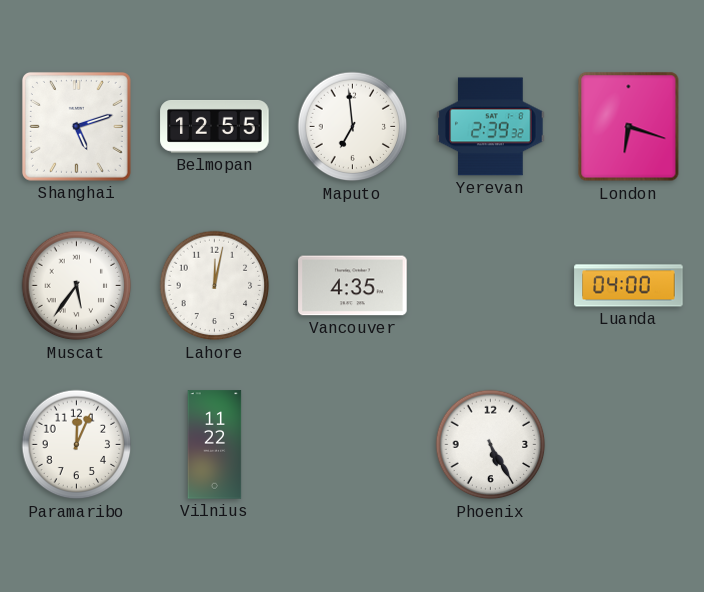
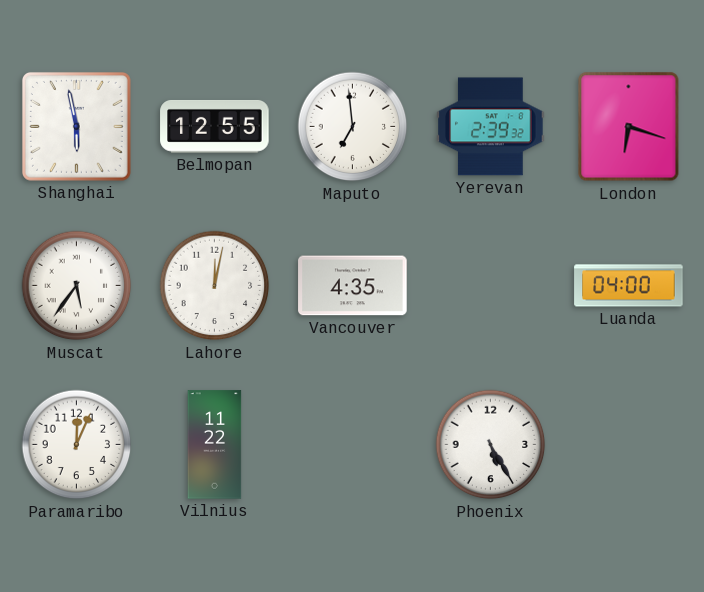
Shanghai: 5:12 -> 5:58
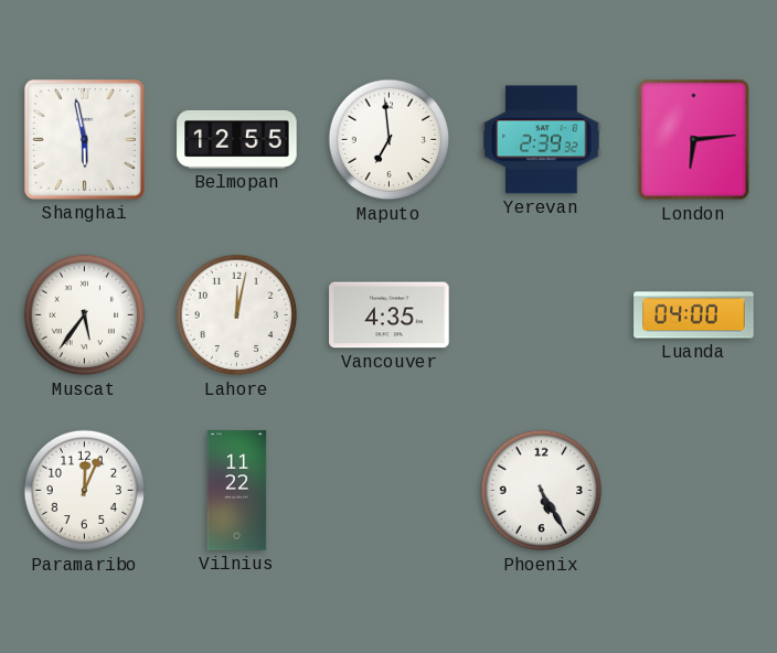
London: 6:18 -> 6:14
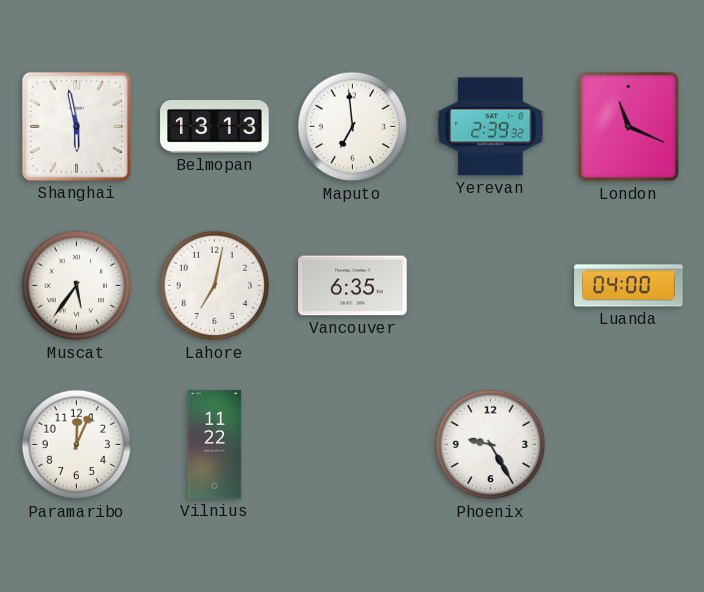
Belmopan: 12:55 -> 13:13
London: 6:14 -> 11:19
Lahore: 12:02 -> 7:02
Vancouver: 4:35 -> 6:35
Phoenix: 5:25 -> 9:25
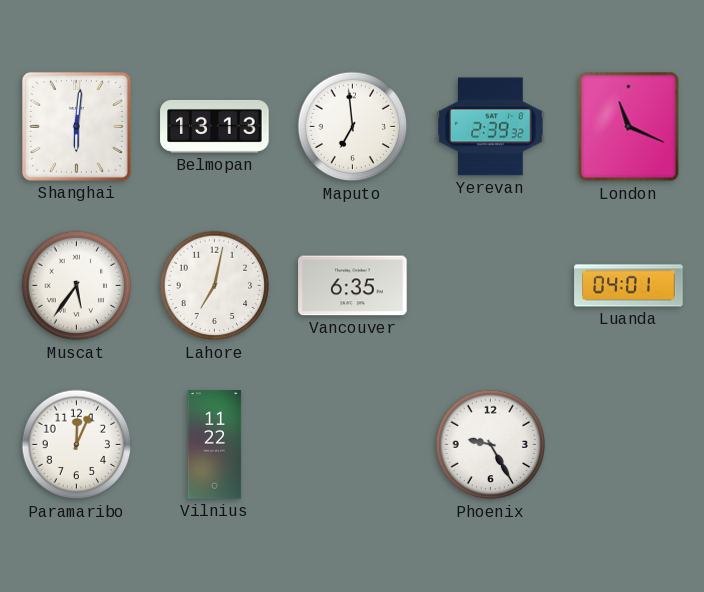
Shanghai: 5:58 -> 6:01
Luanda: 04:00 -> 04:01
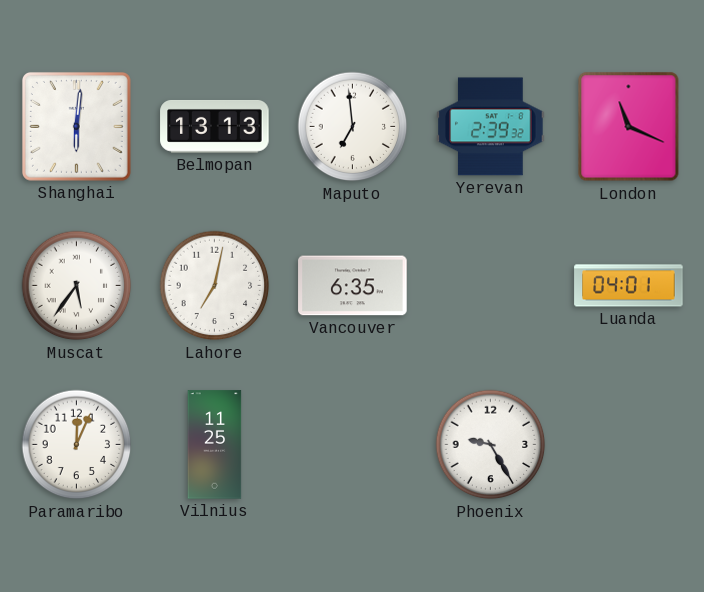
Vilnius: 11:22 -> 11:25
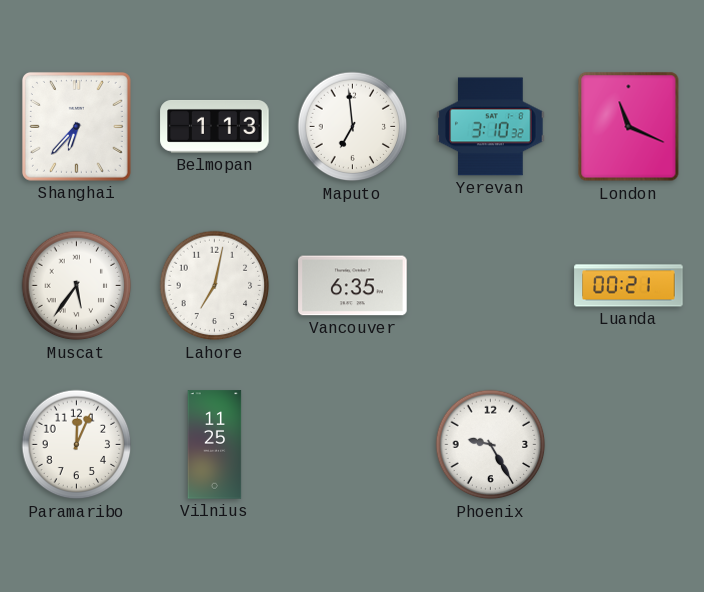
Shanghai: 6:01 -> 6:37
Belmopan: 13:13 -> 1:13
Yerevan: 2:39 -> 3:10
Luanda: 04:01 -> 00:21
